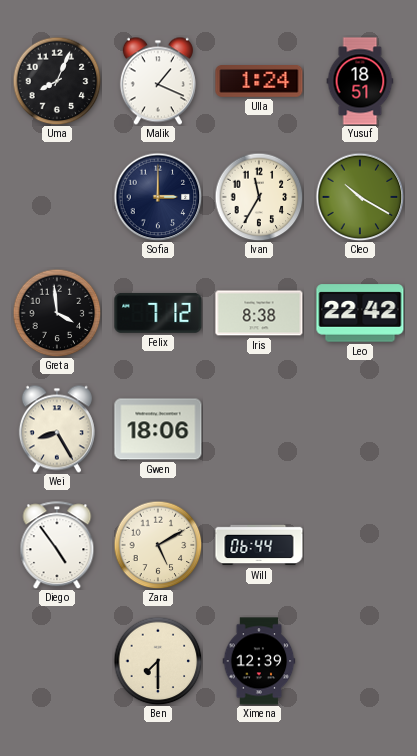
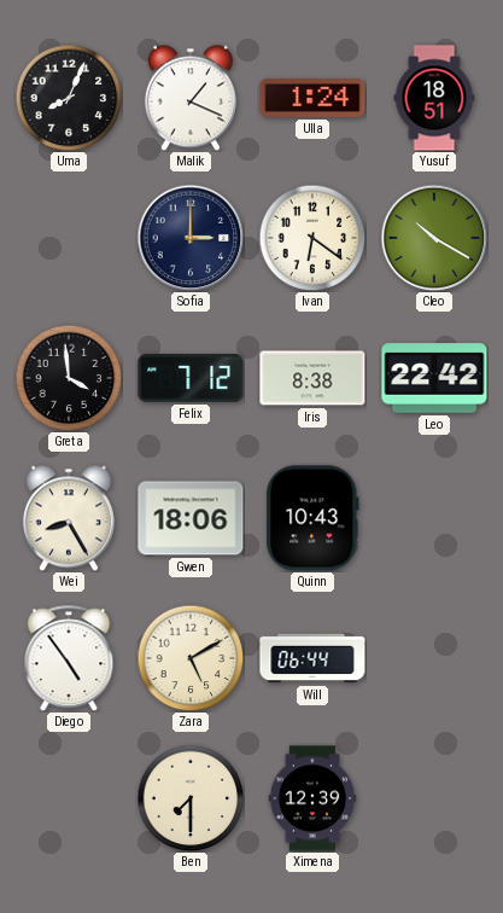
Ivan: 11:35 -> 6:21
Quinn: none -> 10:43
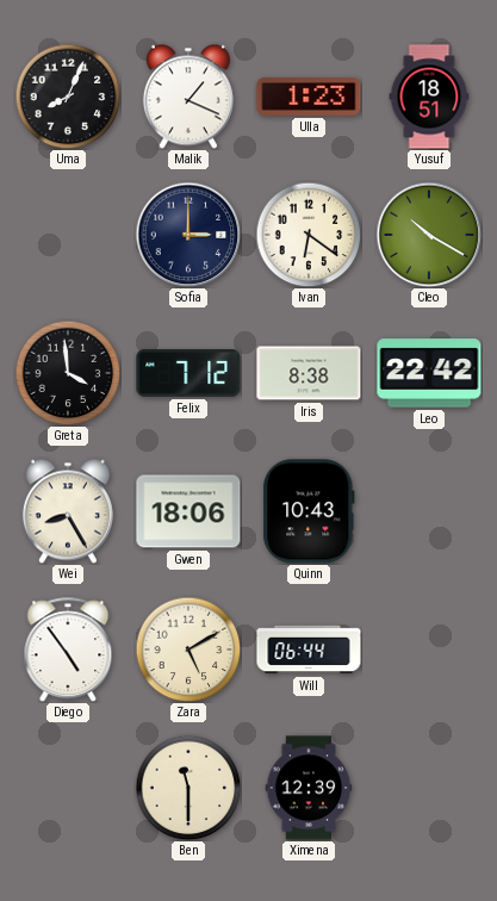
Ulla: 1:24 -> 1:23
Ben: 7:30 -> 11:30
